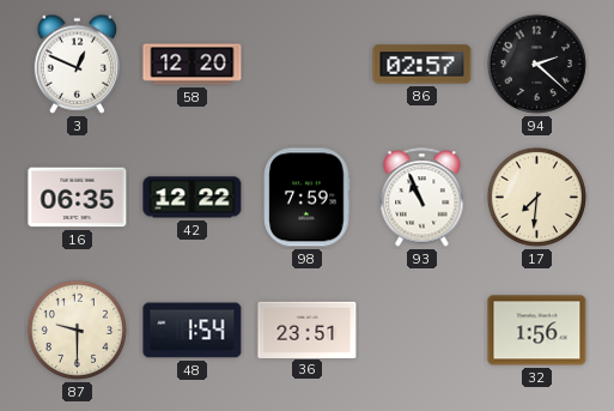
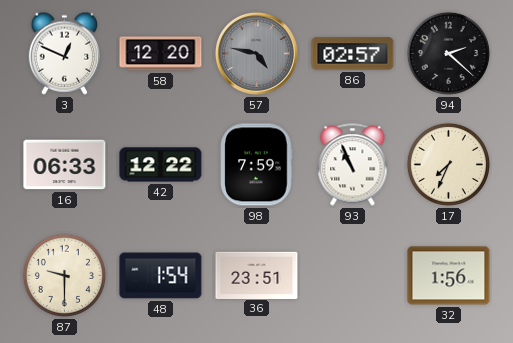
57: none -> 4:47
16: 06:35 -> 06:33
17: 7:31 -> 7:34
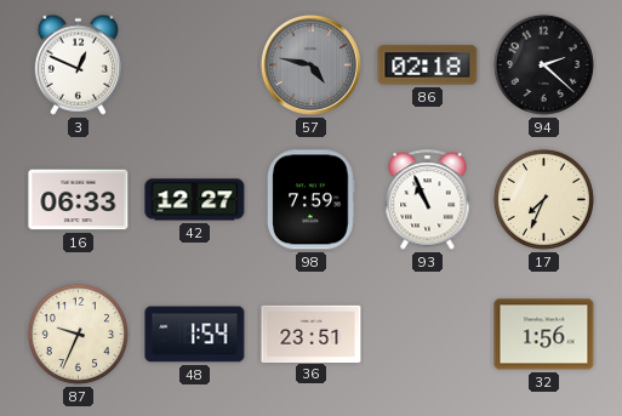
58: 12:20 -> none
86: 02:57 -> 02:18
42: 12:22 -> 12:27
87: 9:30 -> 9:34
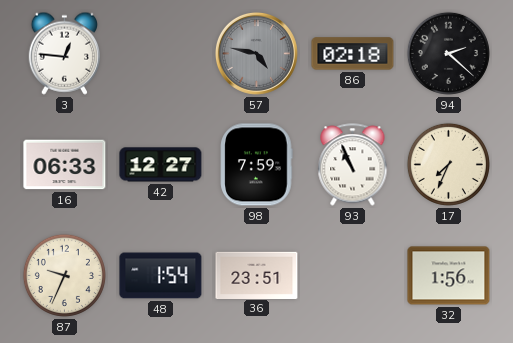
3: 12:49 -> 12:46
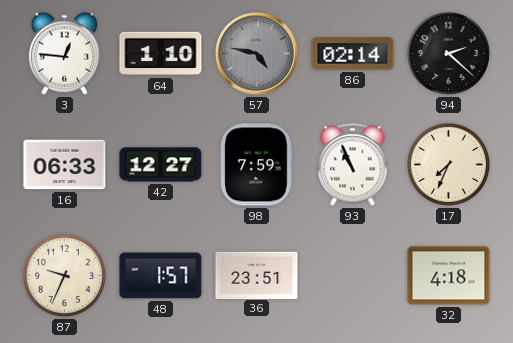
64: none -> 1:10
86: 02:18 -> 02:14
48: 1:54 -> 1:57
32: 1:56 -> 4:18
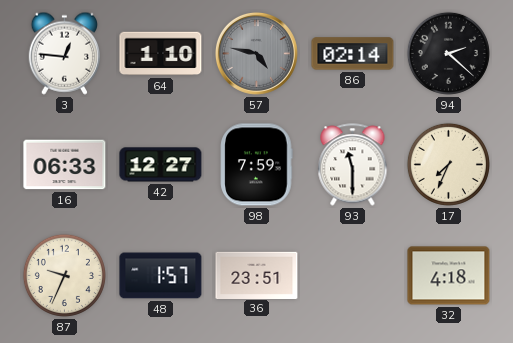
93: 10:56 -> 11:30
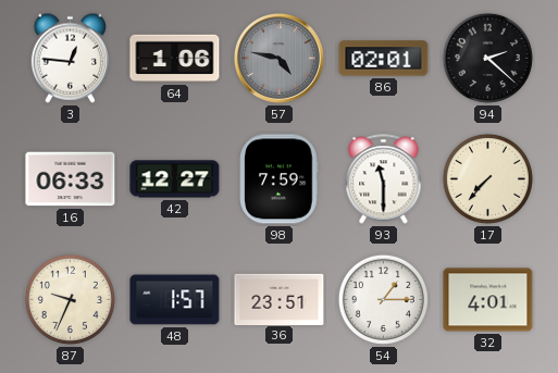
64: 1:10 -> 1:06
86: 02:14 -> 02:01
17: 7:34 -> 7:37
54: none -> 1:15
32: 4:18 -> 4:01
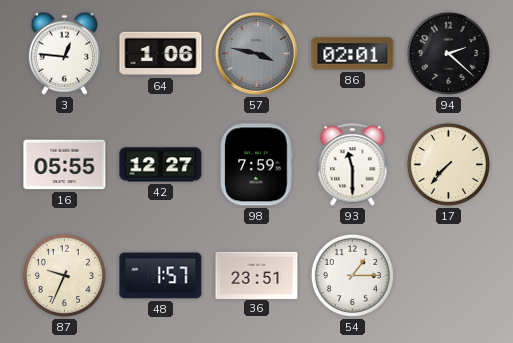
57: 4:47 -> 3:47
16: 06:33 -> 05:55
32: 4:01 -> none
